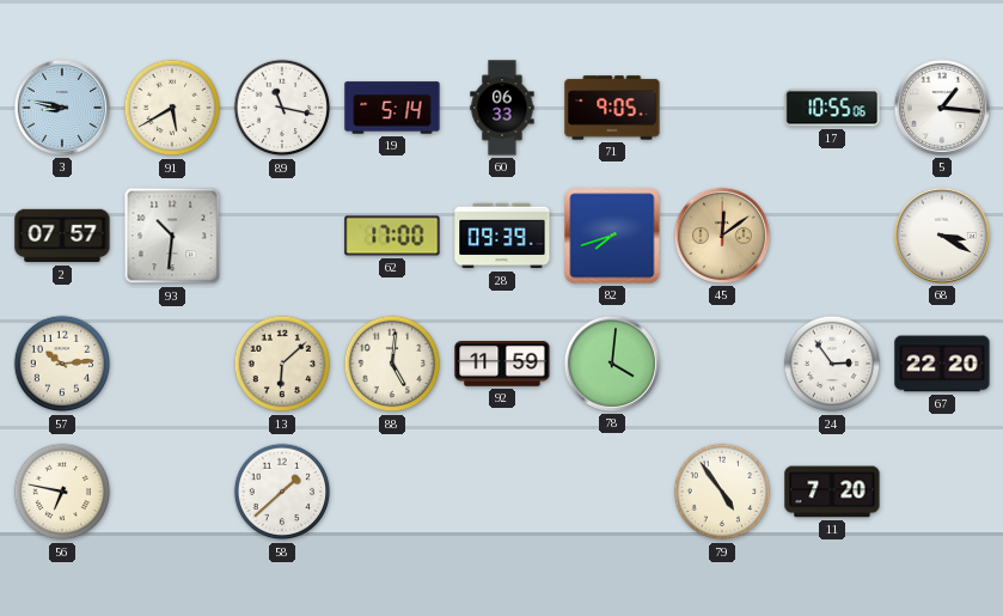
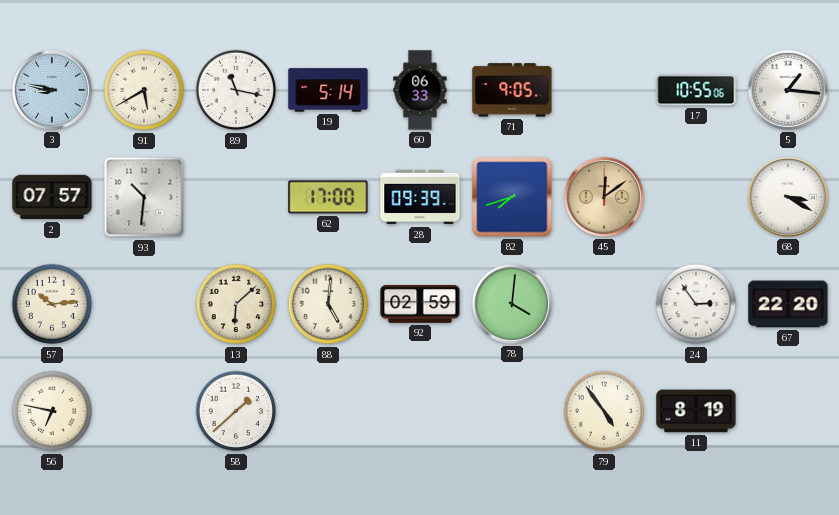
92: 11:59 -> 02:59
11: 7:20 -> 8:19
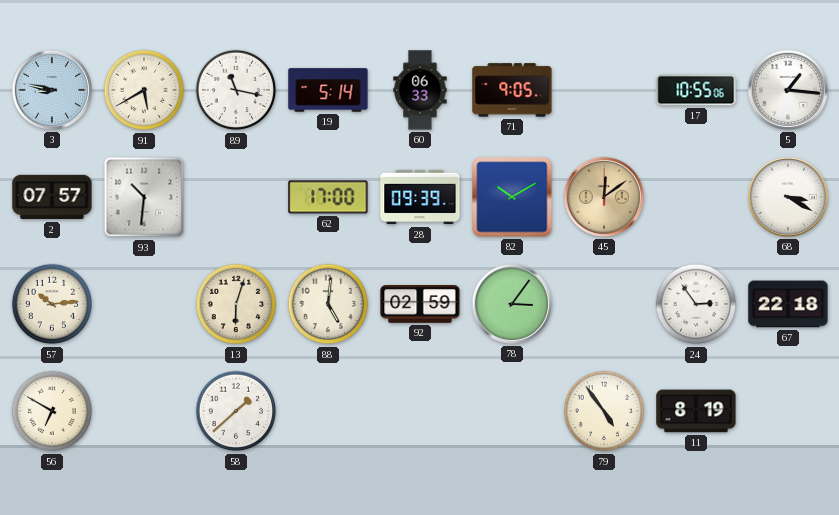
82: 7:42 -> 10:10
13: 6:08 -> 6:03
78: 4:01 -> 3:06
67: 22:20 -> 22:18
56: 6:47 -> 6:50
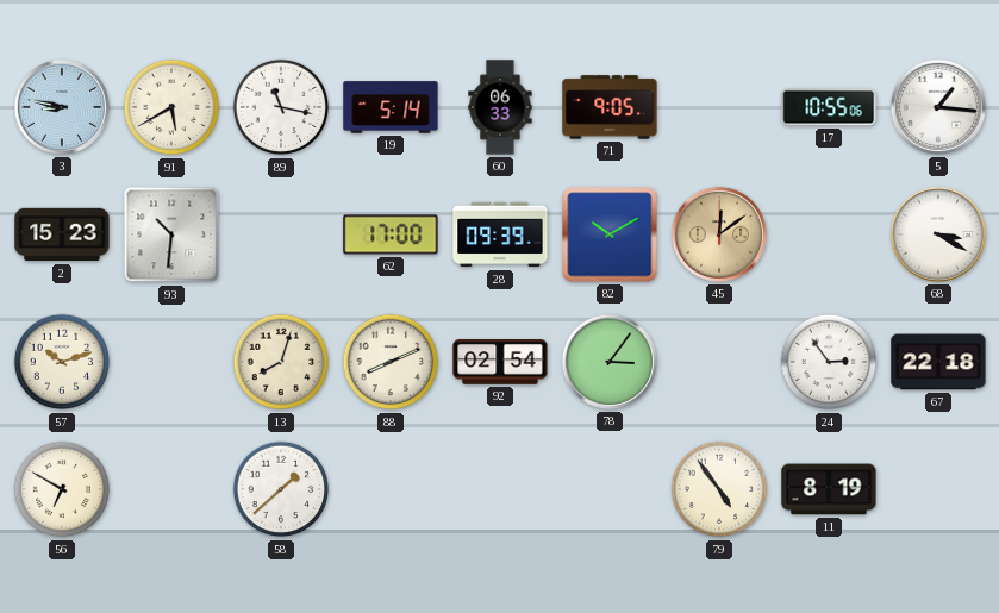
2: 07:57 -> 15:23
57: 10:14 -> 10:12
13: 6:03 -> 8:03
88: 5:01 -> 8:11
92: 02:59 -> 02:54
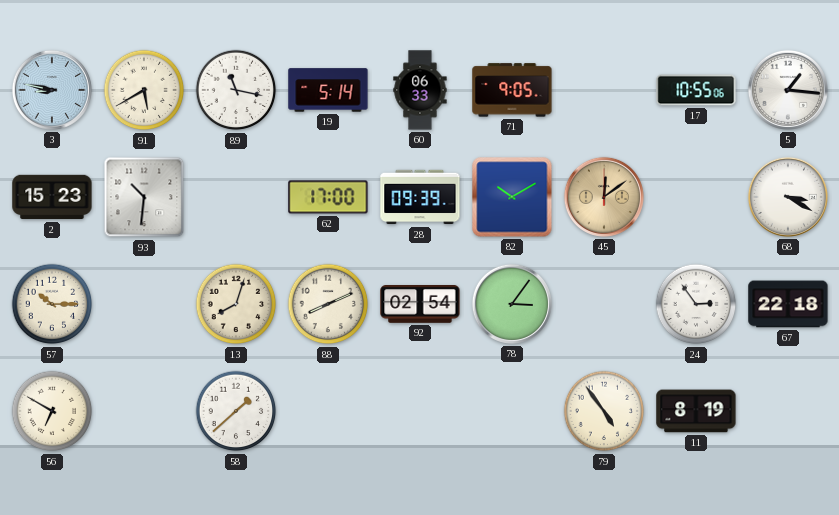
57: 10:12 -> 10:15
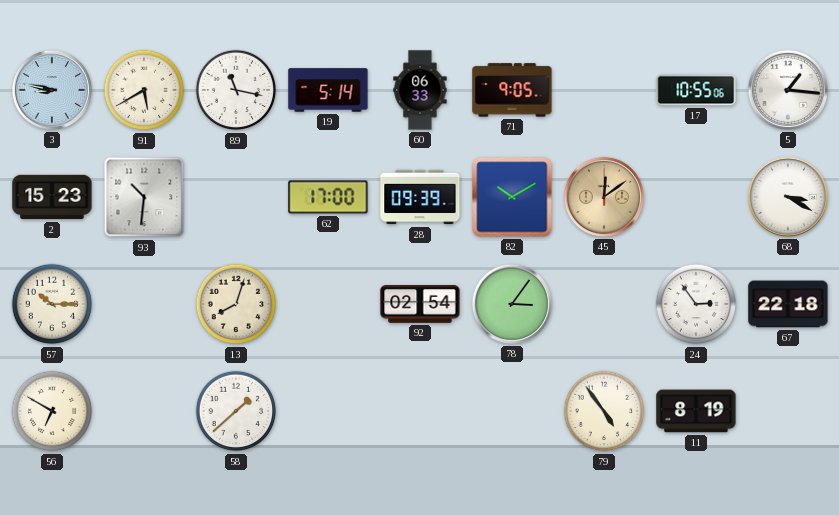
88: 8:11 -> none
